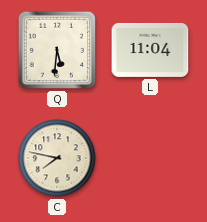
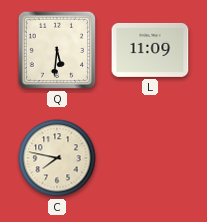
L: 11:04 -> 11:09
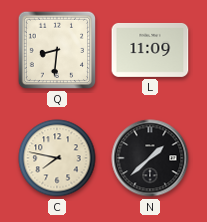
Q: 5:31 -> 8:31
N: none -> 1:38
